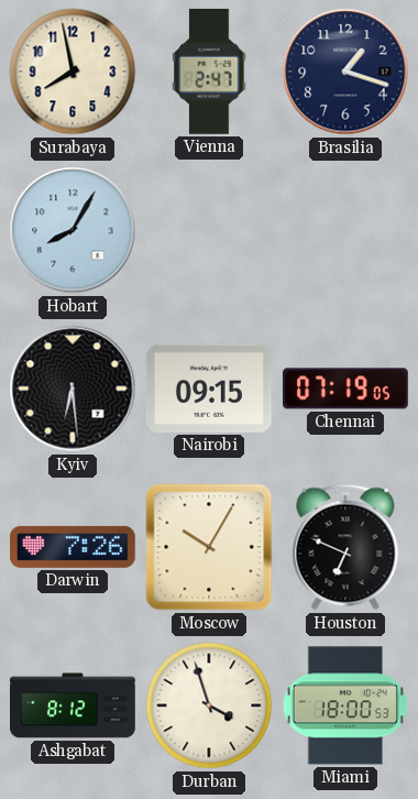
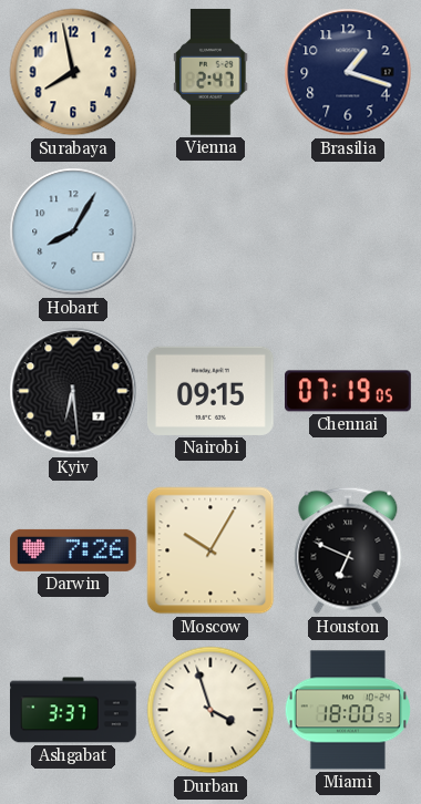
Ashgabat: 8:12 -> 3:37
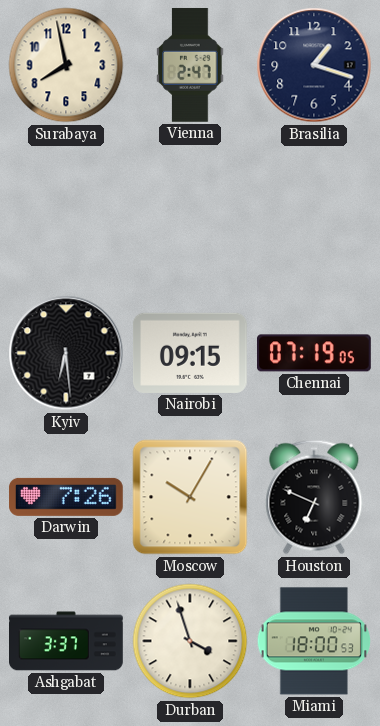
Hobart: 8:05 -> none
